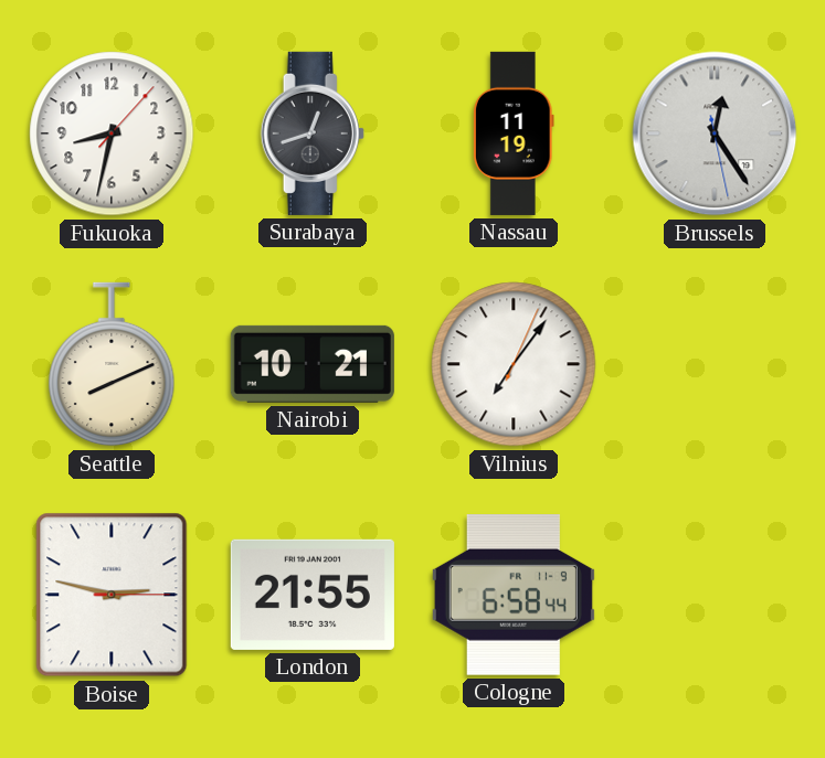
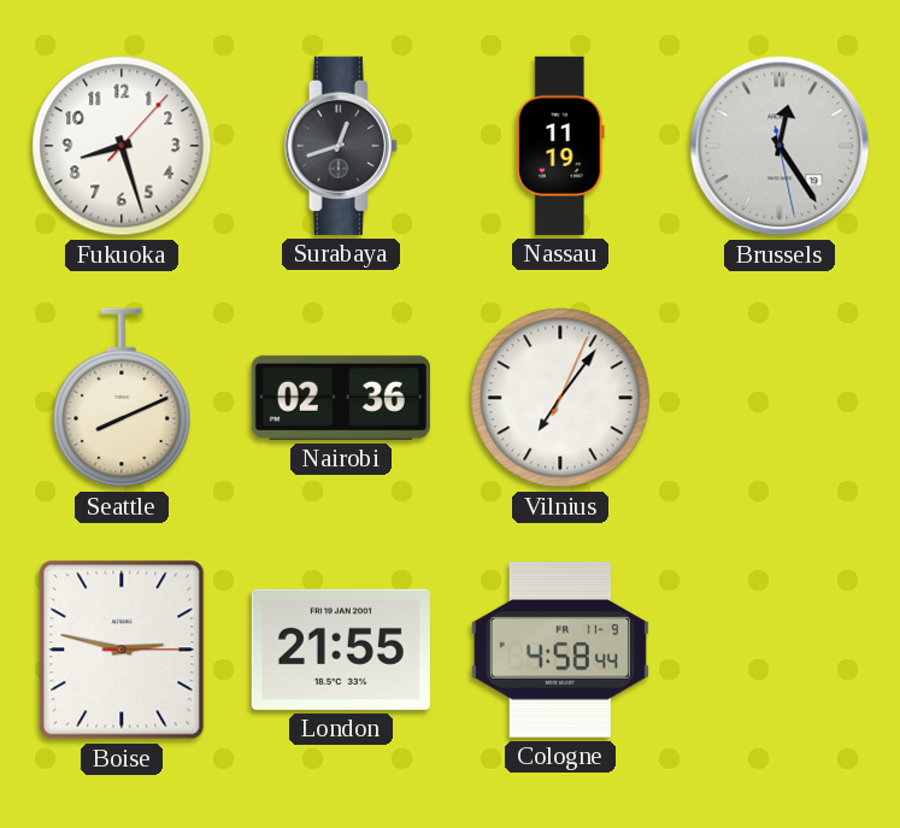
Fukuoka: 8:32 -> 8:27
Nairobi: 10:21 -> 02:36
Cologne: 6:58 -> 4:58
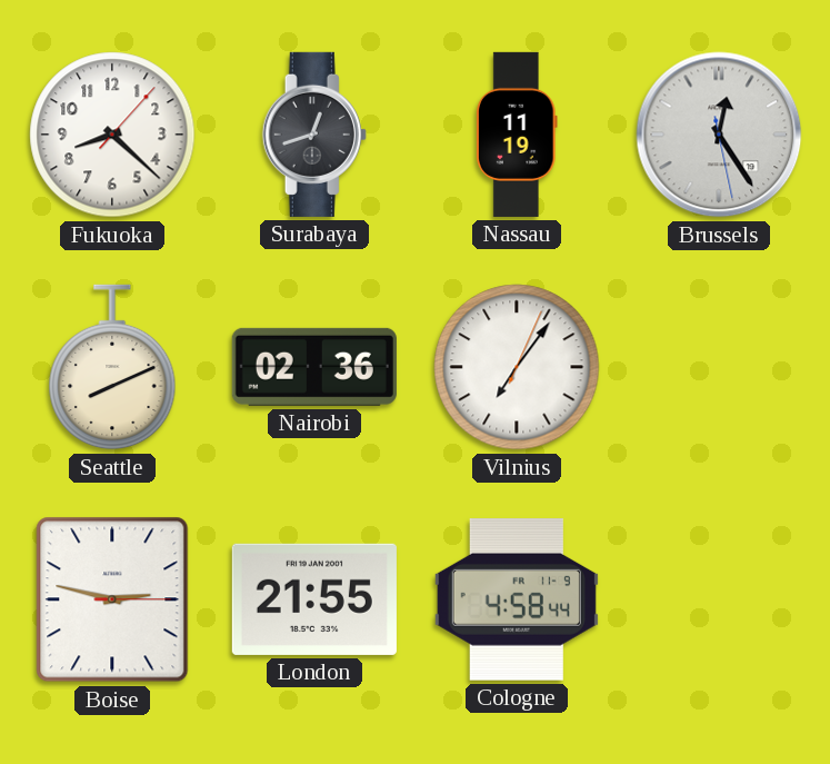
Fukuoka: 8:27 -> 8:22
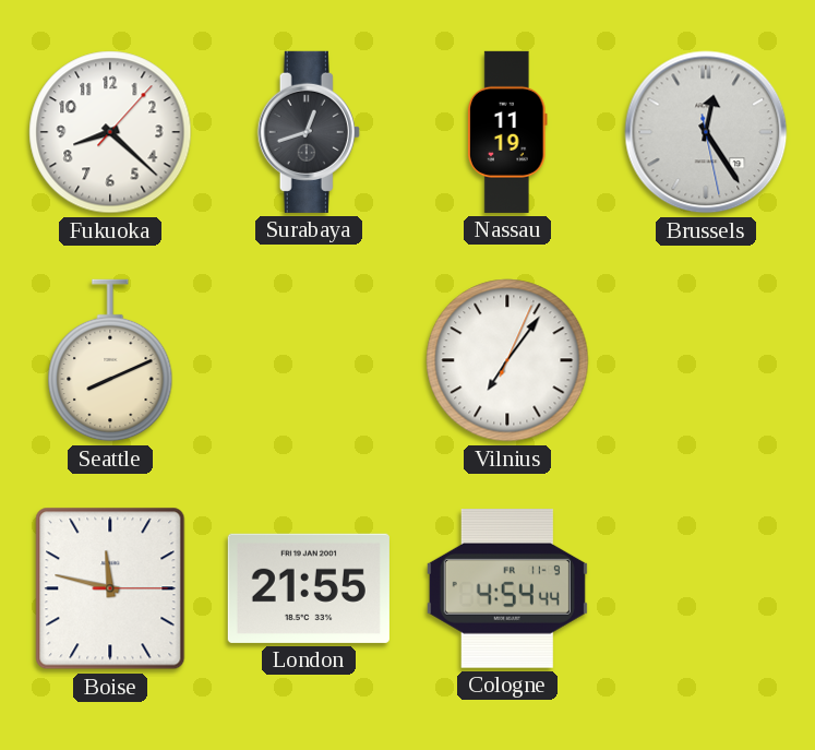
Nairobi: 02:36 -> none
Boise: 2:47 -> 11:47
Cologne: 4:58 -> 4:54
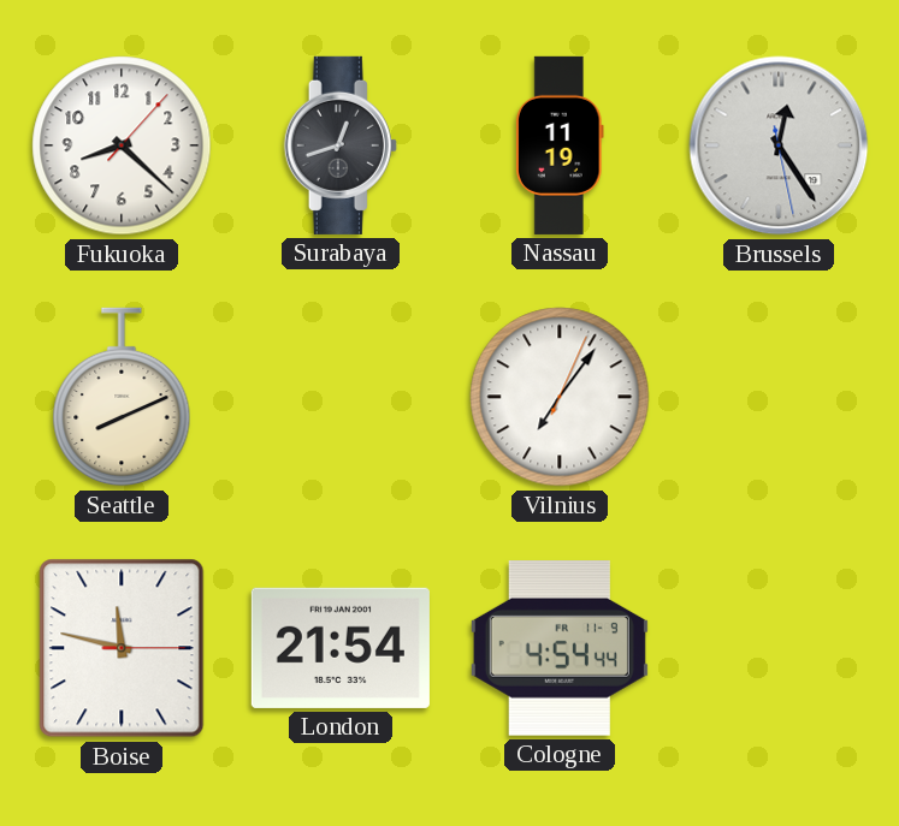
London: 21:55 -> 21:54
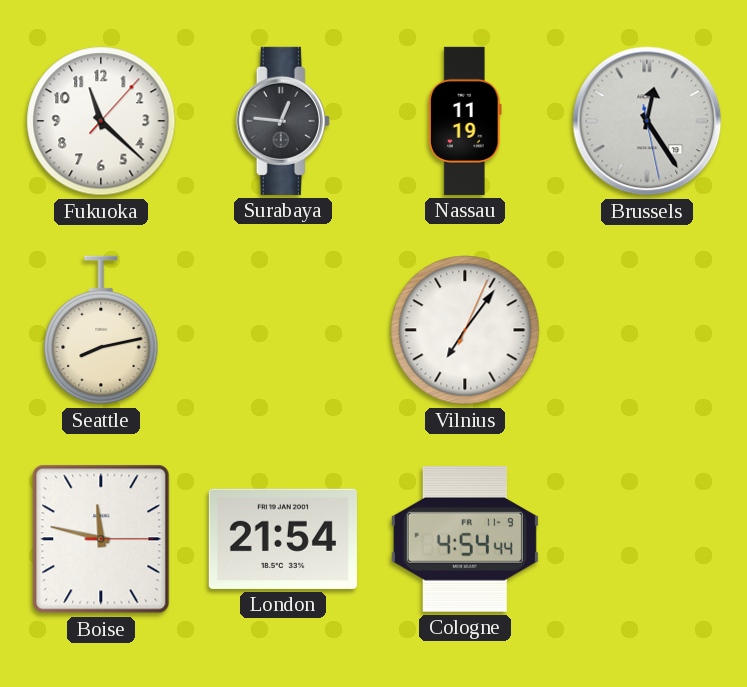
Fukuoka: 8:22 -> 11:22
Surabaya: 12:42 -> 12:46
Seattle: 8:11 -> 8:13
